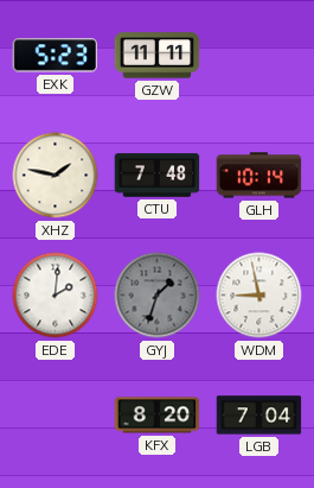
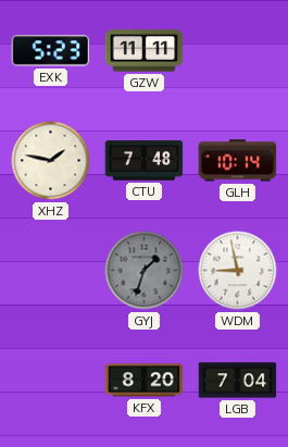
EDE: 2:01 -> none
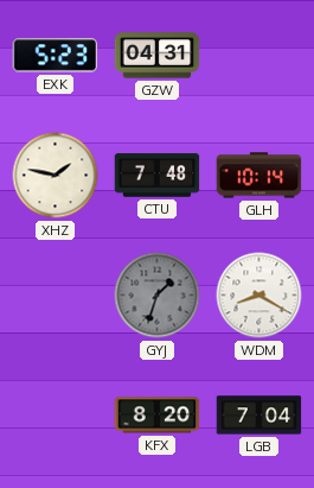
GZW: 11:11 -> 04:31
WDM: 8:58 -> 8:20
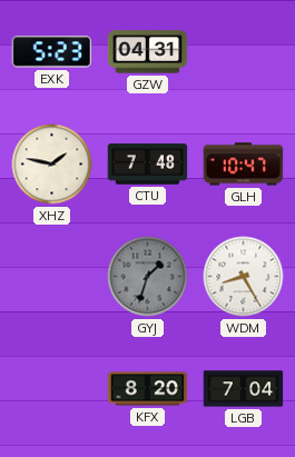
GLH: 10:14 -> 10:47
WDM: 8:20 -> 8:25
